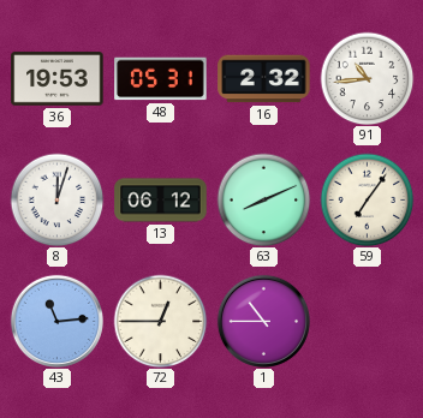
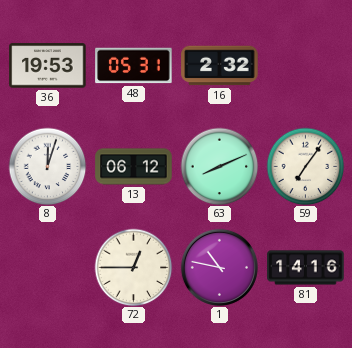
91: 10:44 -> none
43: 11:14 -> none
1: 10:45 -> 10:47
81: none -> 14:16
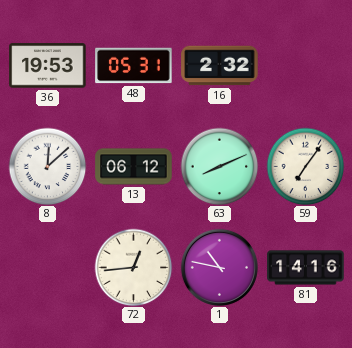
8: 12:03 -> 12:08
72: 12:45 -> 12:44
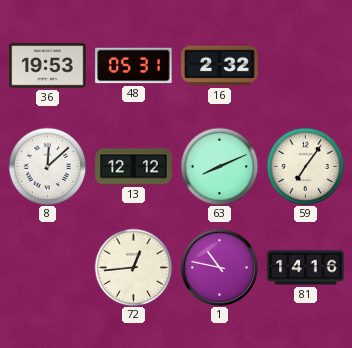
13: 06:12 -> 12:12
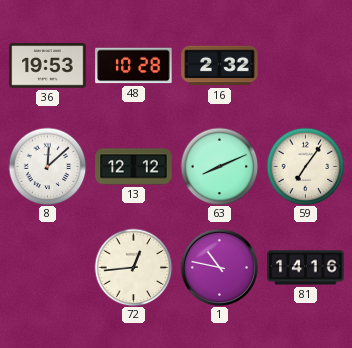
48: 05:31 -> 10:28
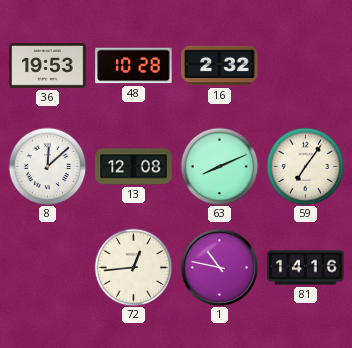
13: 12:12 -> 12:08
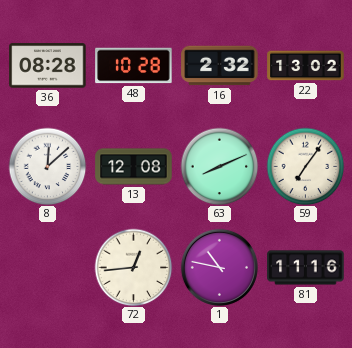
36: 19:53 -> 08:28
22: none -> 13:02
81: 14:16 -> 11:16
